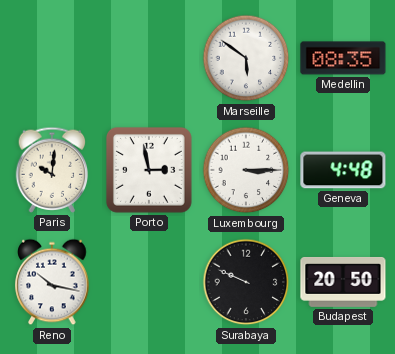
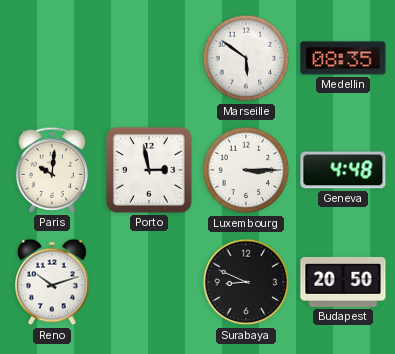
Reno: 10:17 -> 10:12
Surabaya: 9:49 -> 8:49
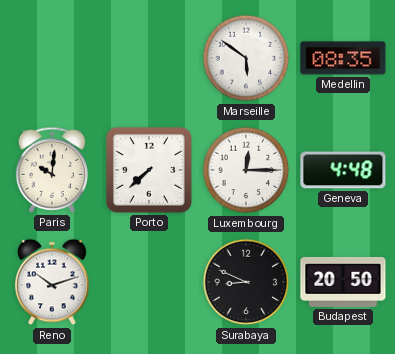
Porto: 2:58 -> 7:38
Luxembourg: 3:15 -> 12:15
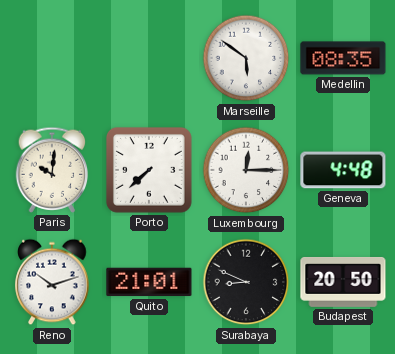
Quito: none -> 21:01
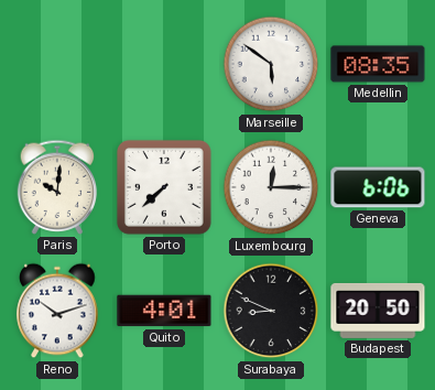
Geneva: 4:48 -> 6:06
Quito: 21:01 -> 4:01
